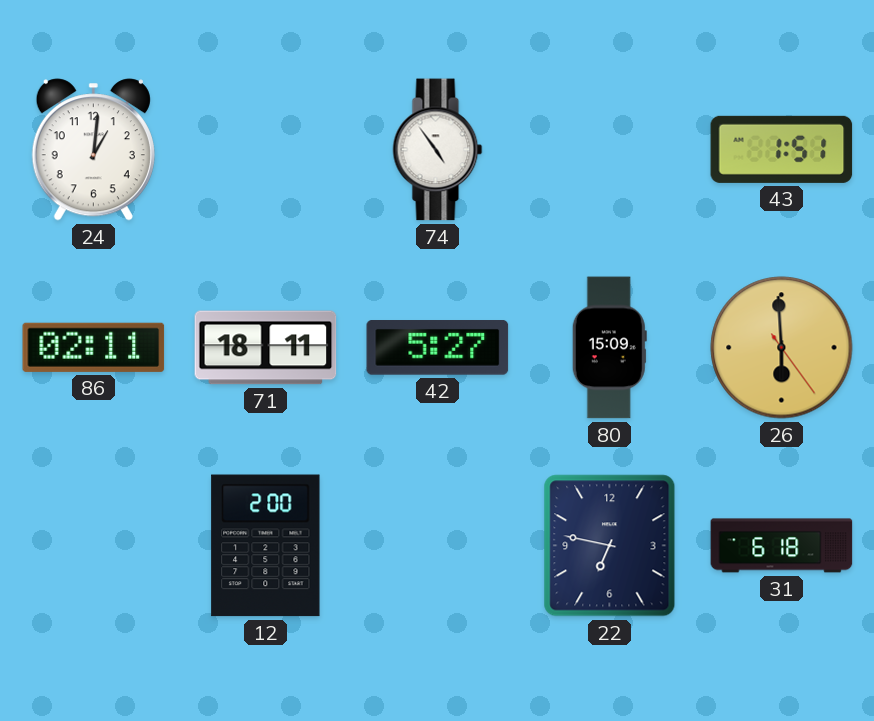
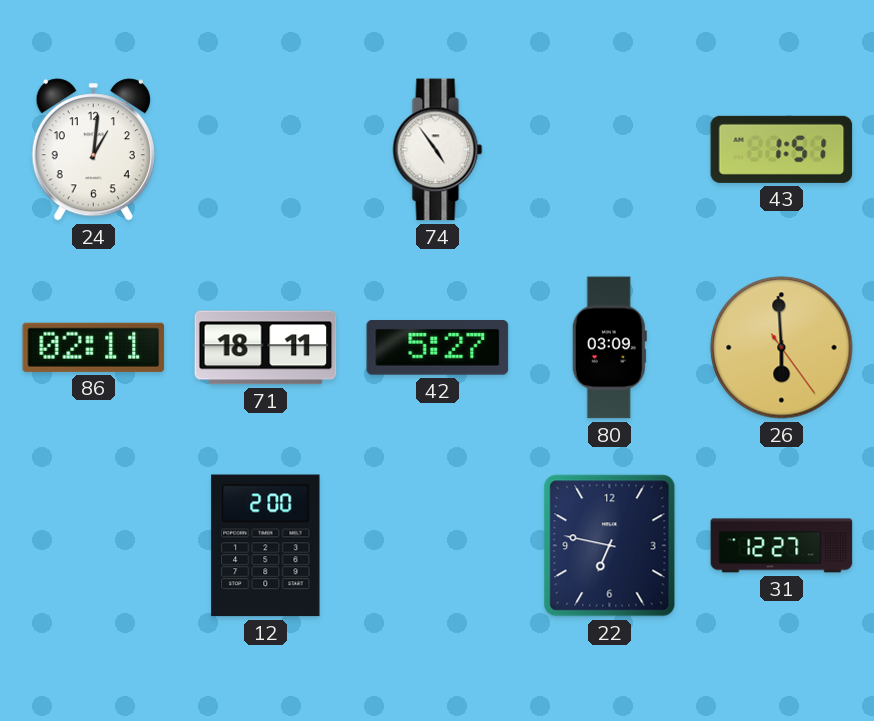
80: 15:09 -> 03:09
31: 6:18 -> 12:27
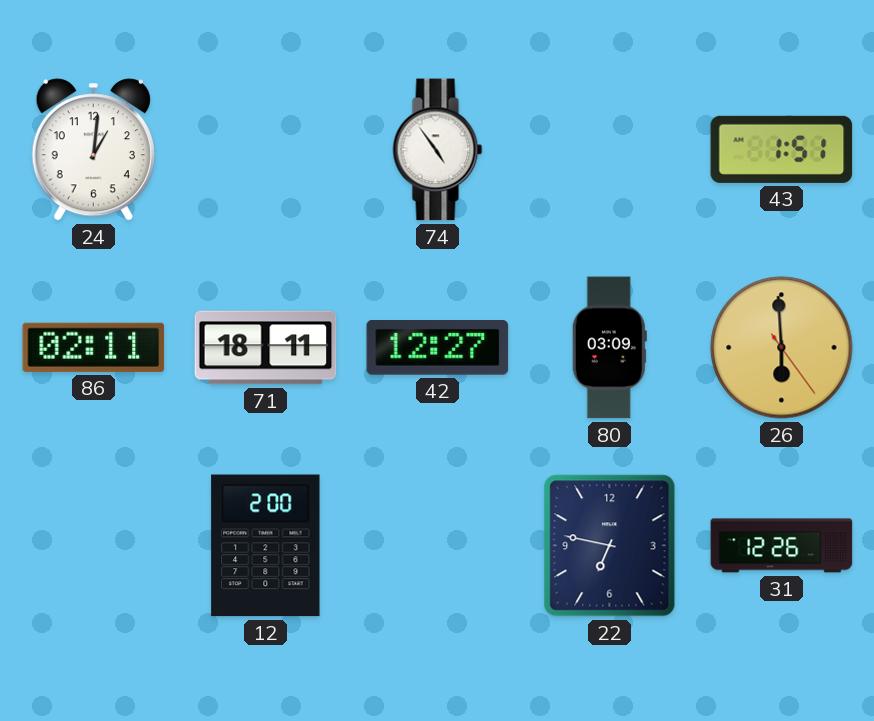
42: 5:27 -> 12:27
31: 12:27 -> 12:26
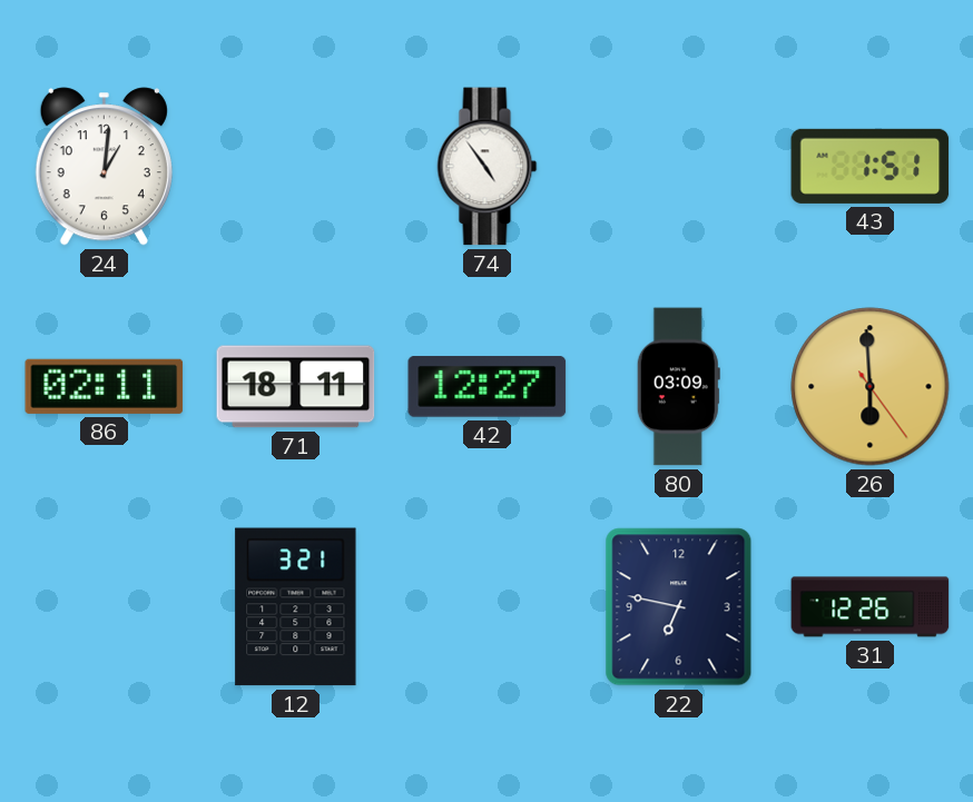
12: 2:00 -> 3:21
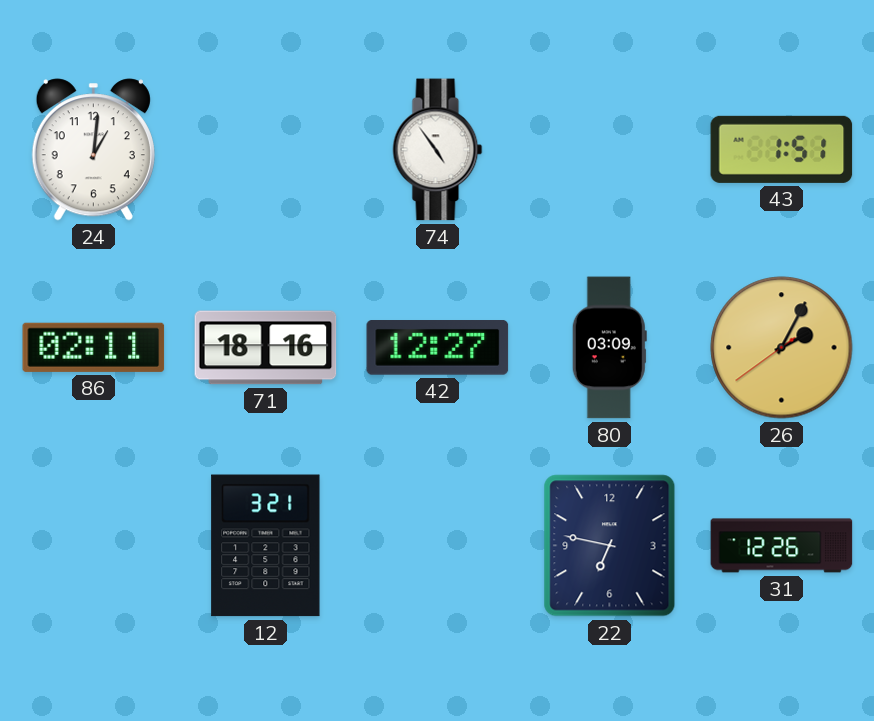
71: 18:11 -> 18:16
26: 5:59 -> 2:04
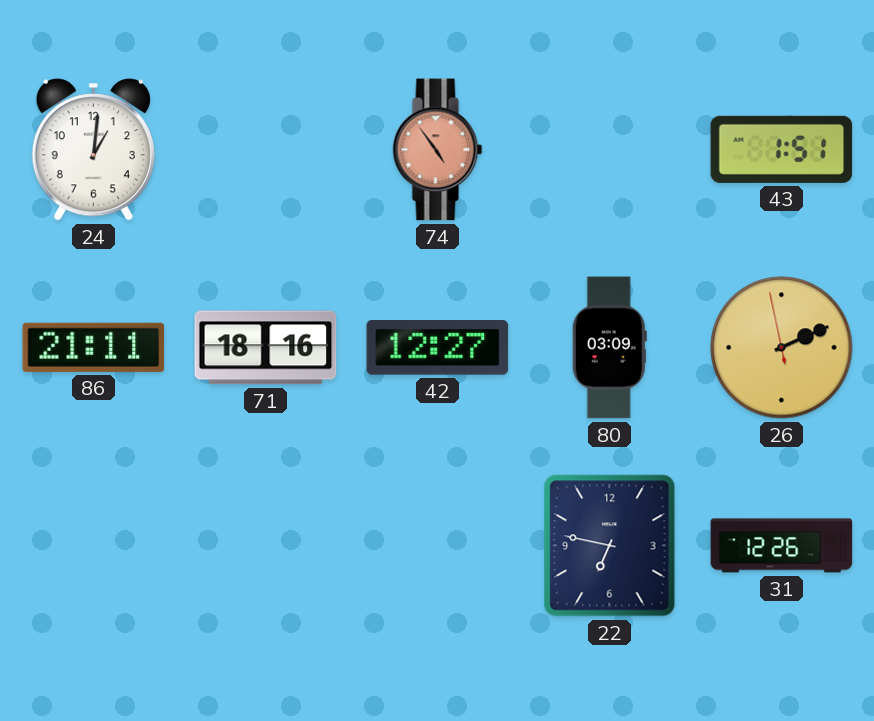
74 dial: white -> salmon
86: 02:11 -> 21:11
26: 2:04 -> 2:10
12: 3:21 -> none
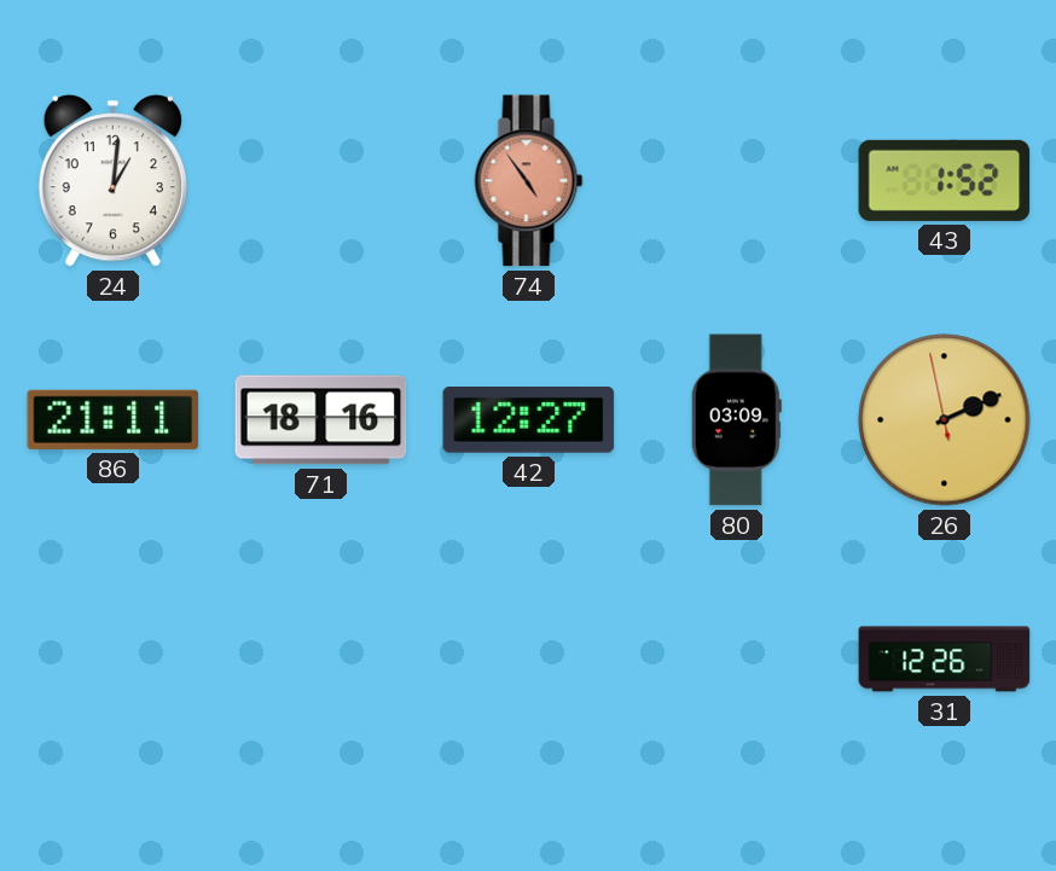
43: 1:51 -> 1:52
22: 6:47 -> none
